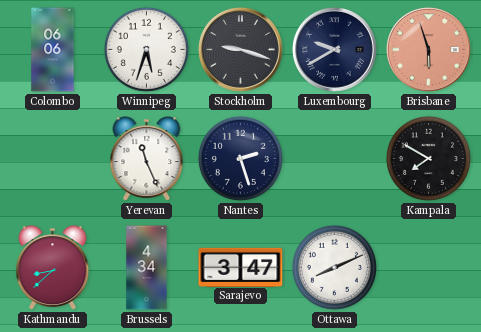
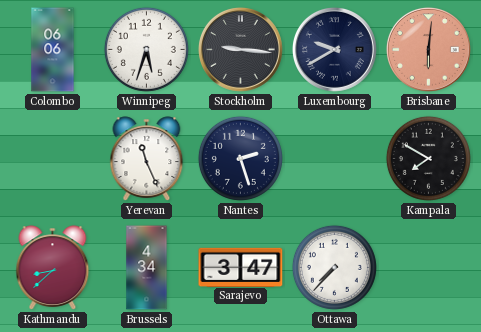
Stockholm: 9:18 -> 9:16
Brisbane: 5:57 -> 6:01
Ottawa: 8:11 -> 7:37
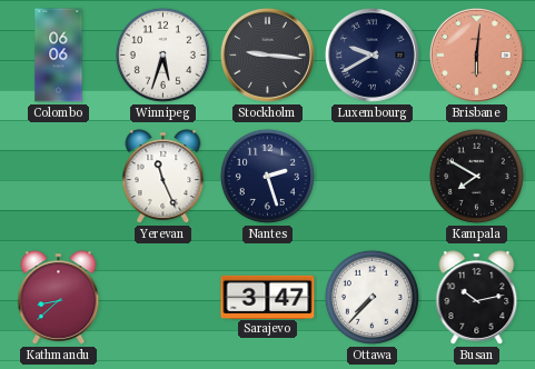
Brussels: 4:34 -> none
Busan: none -> 10:13
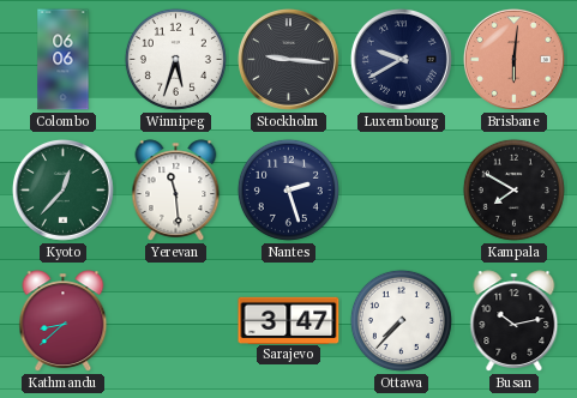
Kyoto: none -> 12:37
Yerevan: 11:26 -> 11:29
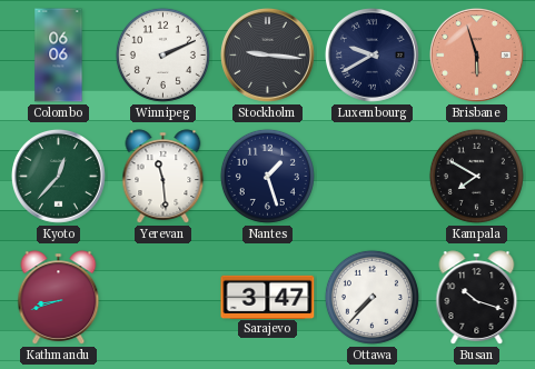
Winnipeg: 5:33 -> 2:11
Brisbane: 6:01 -> 5:57
Nantes: 2:27 -> 1:27
Kathmandu: 8:38 -> 8:42
Busan: 10:13 -> 10:18
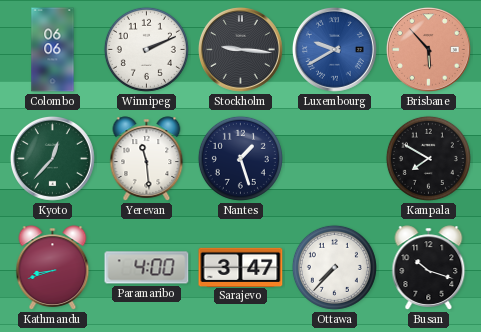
Luxembourg dial: navy -> blue
Brisbane: 5:57 -> 5:53
Paramaribo: none -> 4:00
